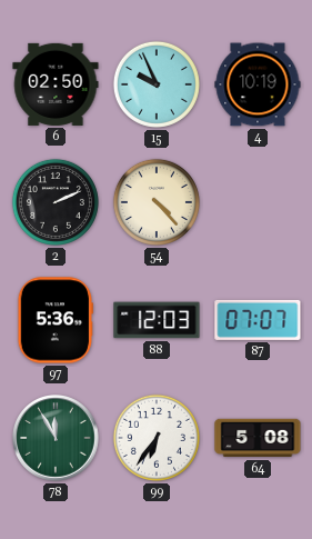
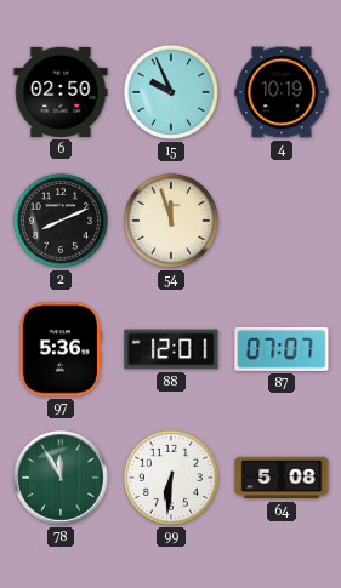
2: 2:11 -> 8:11
54: 4:23 -> 11:57
88: 12:03 -> 12:01
99: 6:36 -> 6:31
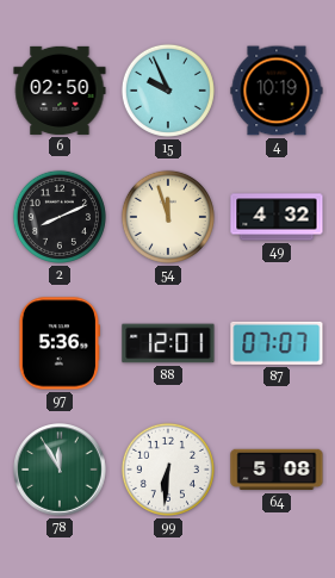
49: none -> 4:32
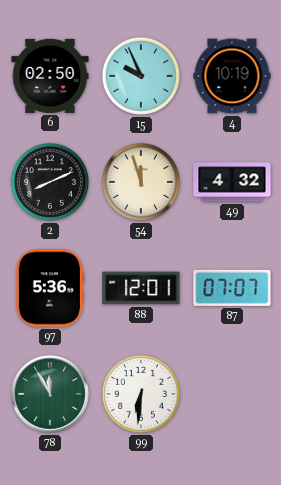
64: 5:08 -> none
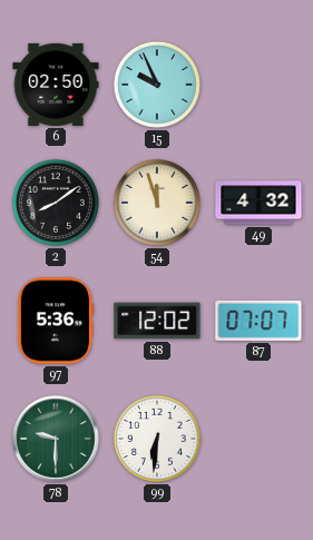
4: 10:19 -> none
2: 8:11 -> 8:09
88: 12:01 -> 12:02
78: 11:55 -> 9:30
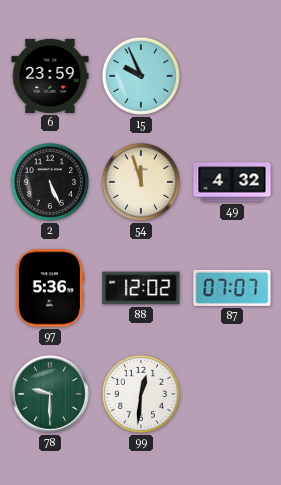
6: 02:50 -> 23:59
2: 8:09 -> 5:26
99: 6:31 -> 12:31
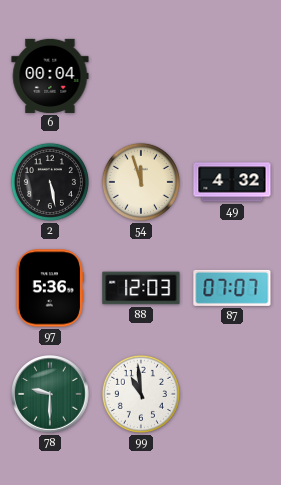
6: 23:59 -> 00:04
15: 9:56 -> none
2: 5:26 -> 5:28
88: 12:02 -> 12:03
99: 12:31 -> 10:59
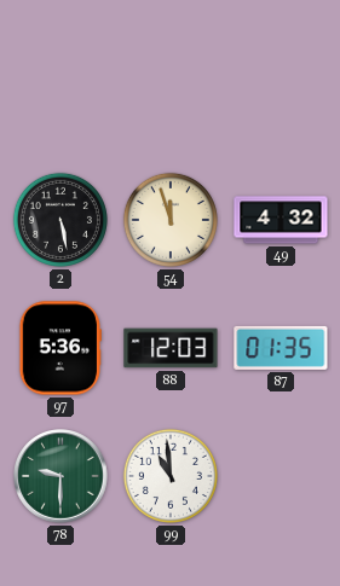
6: 00:04 -> none
87: 07:07 -> 01:35
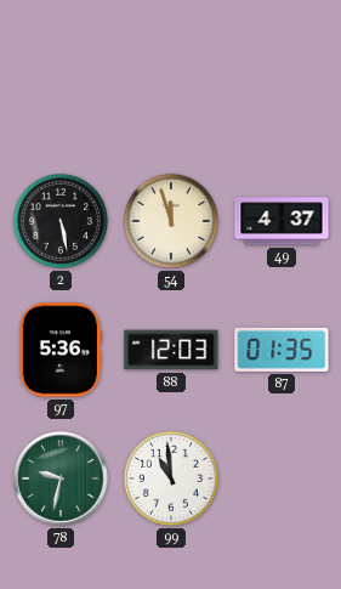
49: 4:32 -> 4:37
78: 9:30 -> 9:32
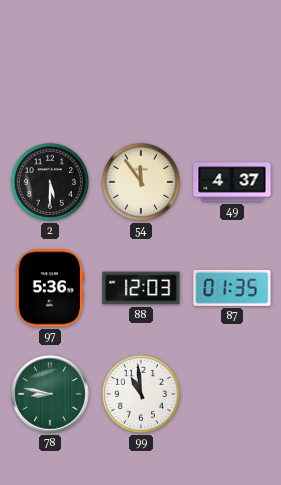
2: 5:28 -> 5:30
54: 11:57 -> 11:54
78: 9:32 -> 8:47
